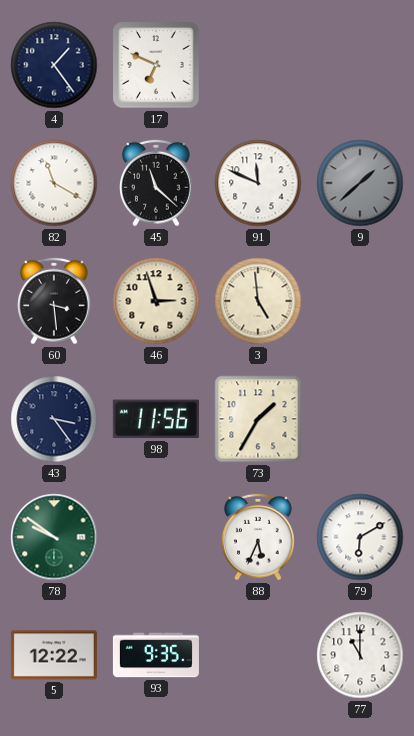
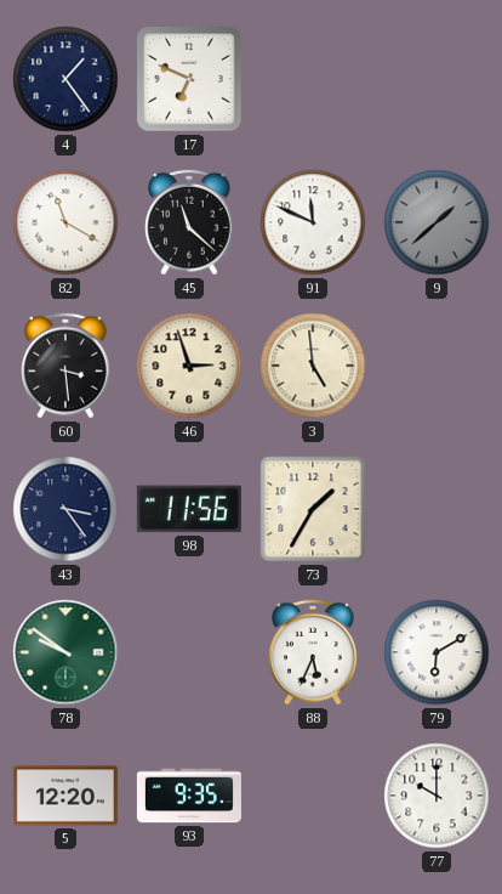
5: 12:22 -> 12:20
77: 11:00 -> 10:00
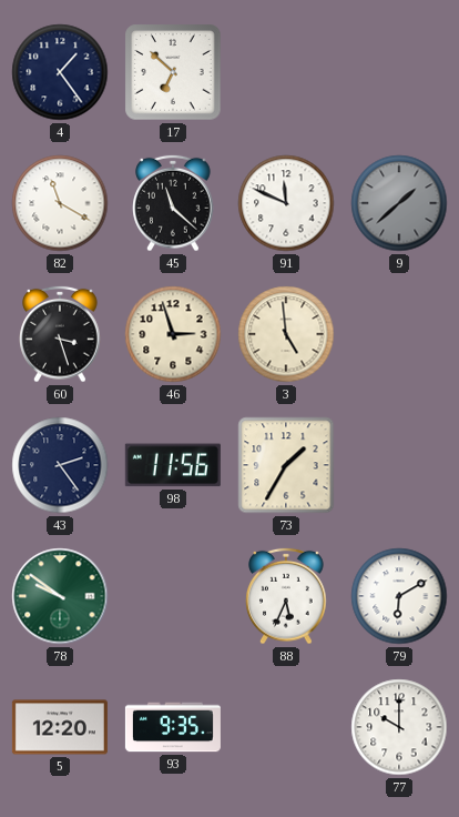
17: 6:49 -> 6:52
60: 3:29 -> 3:27
43: 3:24 -> 2:24
